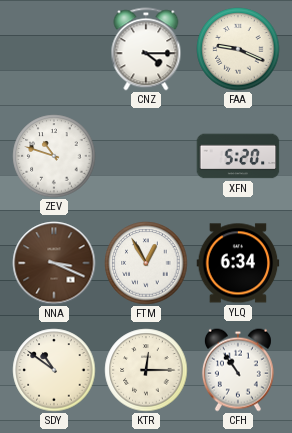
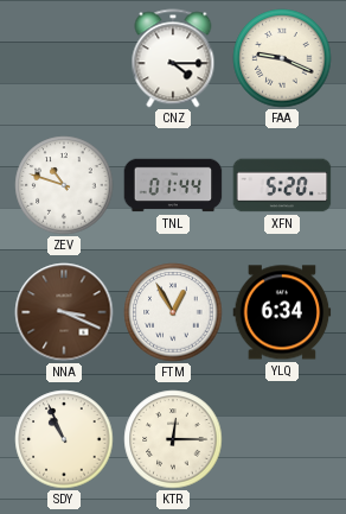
TNL: none -> 01:44
SDY: 10:51 -> 10:56
CFH: 10:54 -> none
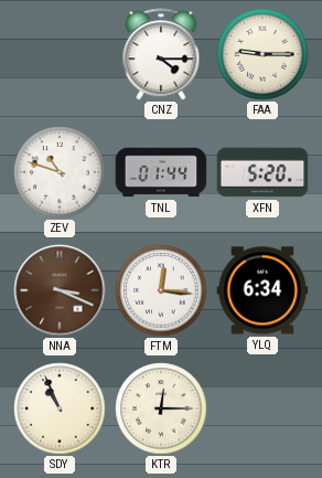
FAA: 9:19 -> 9:15
FTM: 12:55 -> 12:16
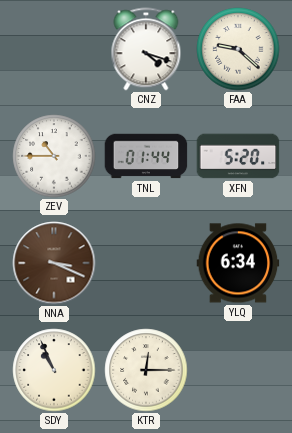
CNZ: 4:15 -> 4:18
FAA: 9:15 -> 9:22
ZEV: 10:48 -> 10:45
FTM: 12:16 -> none
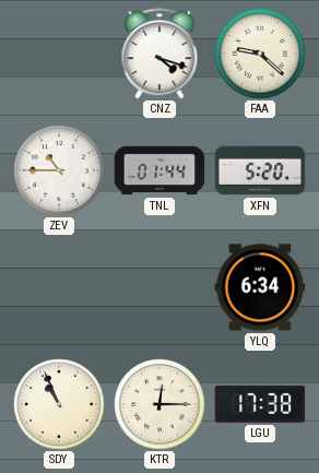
NNA: 3:19 -> none
LGU: none -> 17:38
